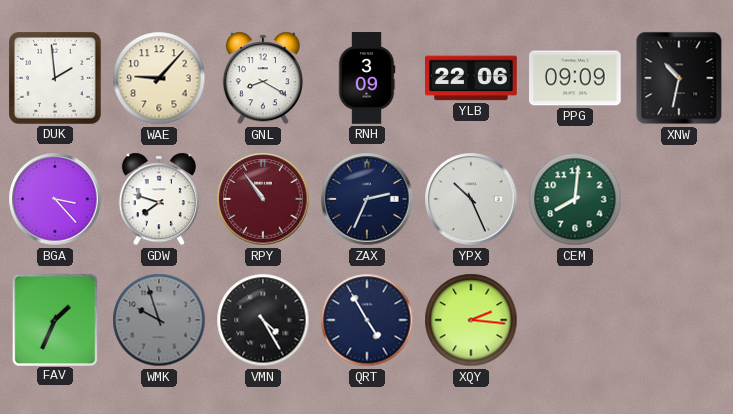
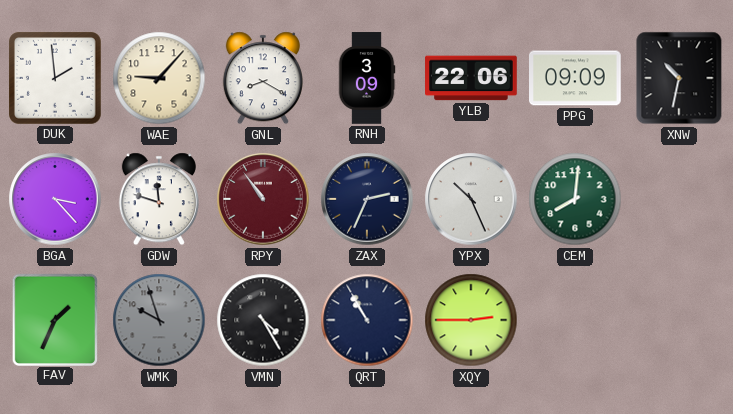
GDW: 7:48 -> 11:48
QRT: 4:55 -> 10:55
XQY: 2:16 -> 2:45
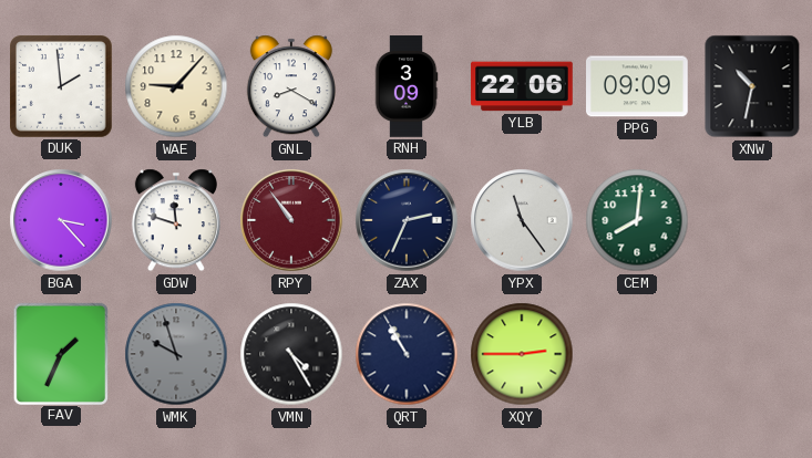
YPX: 10:26 -> 11:24
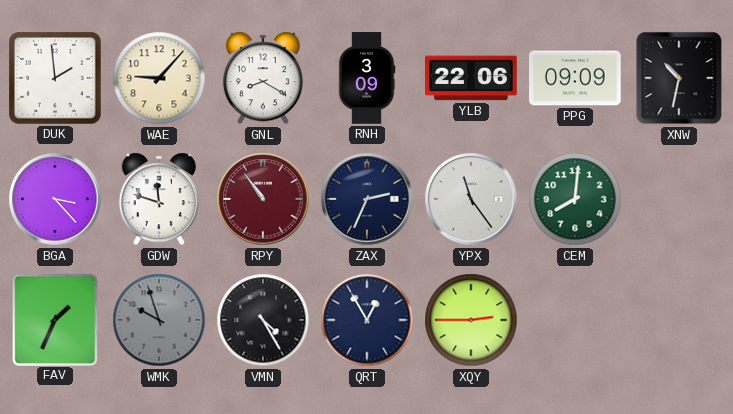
QRT: 10:55 -> 12:55
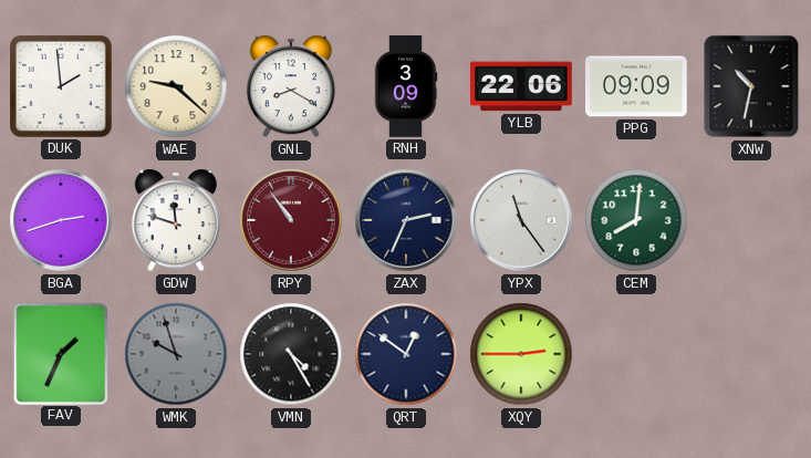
WAE: 9:07 -> 9:22
BGA: 3:23 -> 2:42
QRT: 12:55 -> 12:51
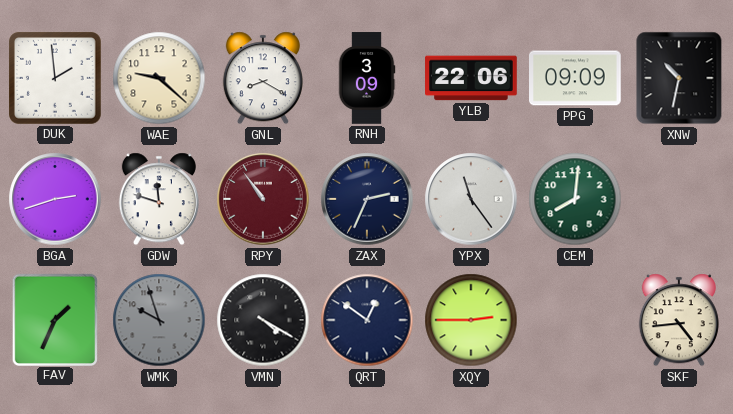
VMN: 4:25 -> 4:20
SKF: none -> 4:44
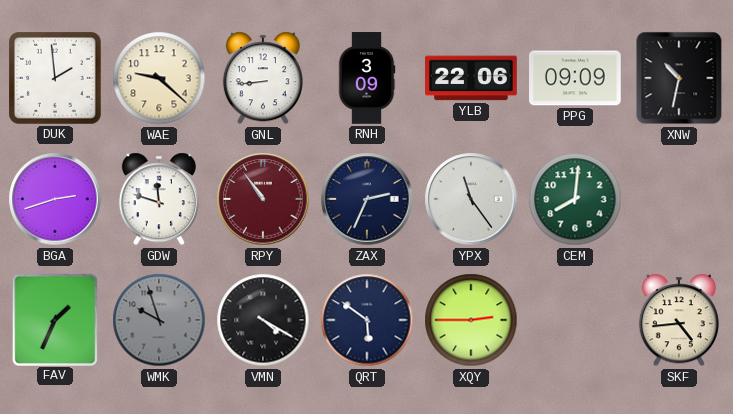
GNL: 8:20 -> 8:44
QRT: 12:51 -> 5:51
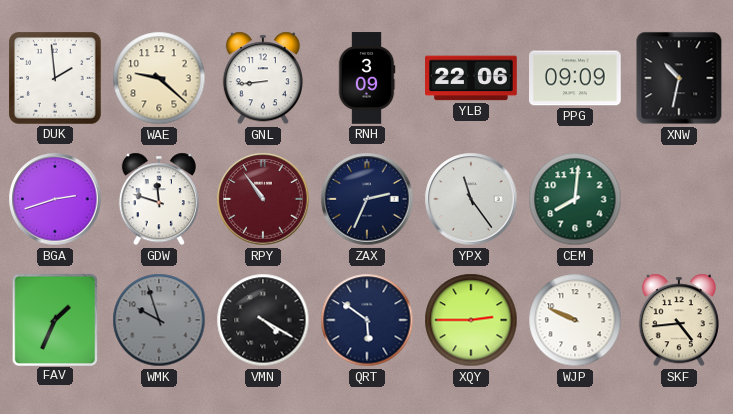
WJP: none -> 9:49
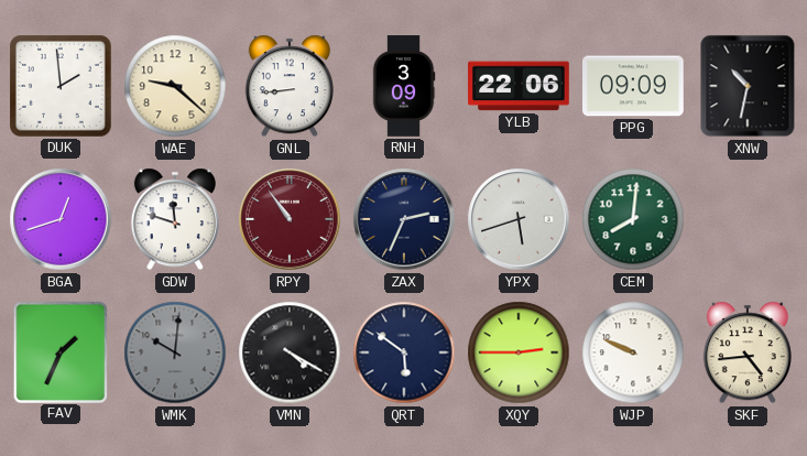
BGA: 2:42 -> 12:42
YPX: 11:24 -> 5:42
WMK: 9:57 -> 10:01
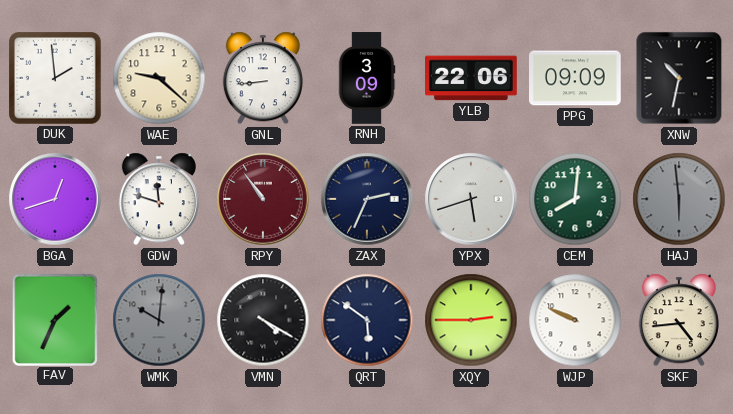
HAJ: none -> 5:59
